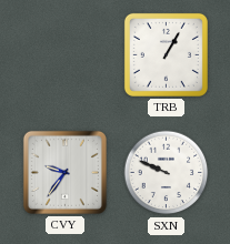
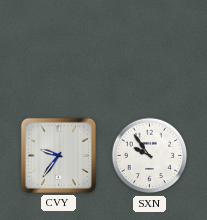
TRB: 1:05 -> none
SXN: 9:49 -> 9:54
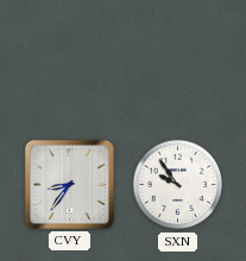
CVY: 9:36 -> 8:36
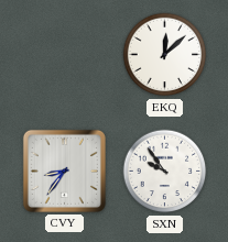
EKQ: none -> 12:08
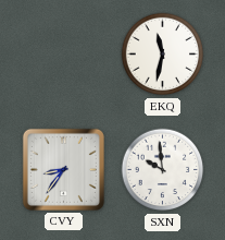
EKQ: 12:08 -> 11:32
SXN: 9:54 -> 9:59
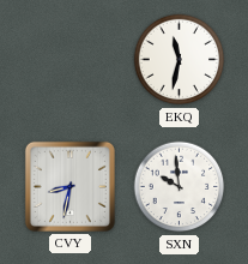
CVY: 8:36 -> 8:32
